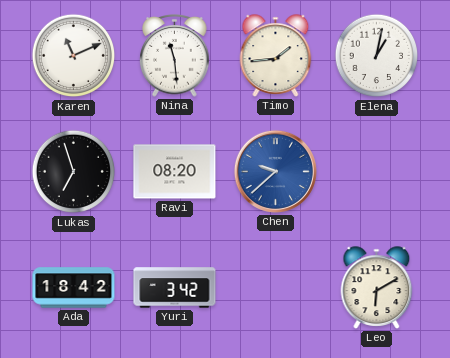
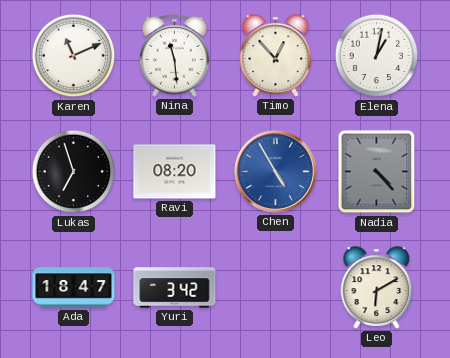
Timo: 1:44 -> 12:53
Chen: 9:38 -> 4:55
Nadia: none -> 4:23
Ada: 18:42 -> 18:47
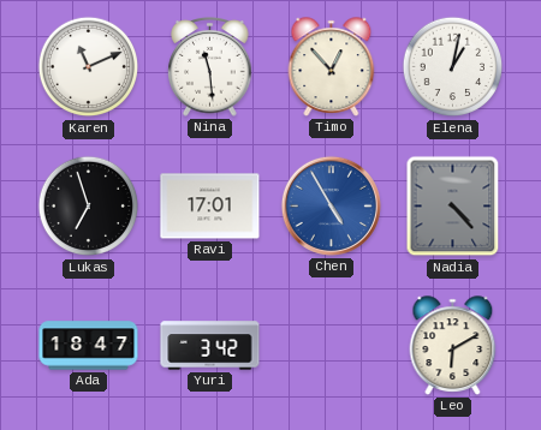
Ravi: 08:20 -> 17:01
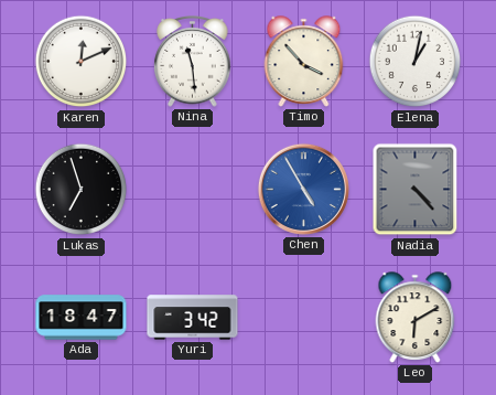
Karen: 11:11 -> 12:11
Timo: 12:53 -> 3:53
Ravi: 17:01 -> none
